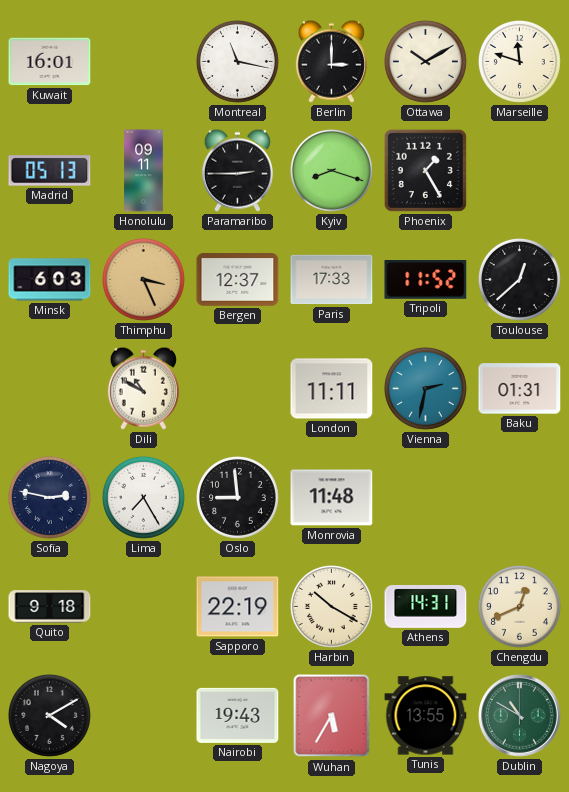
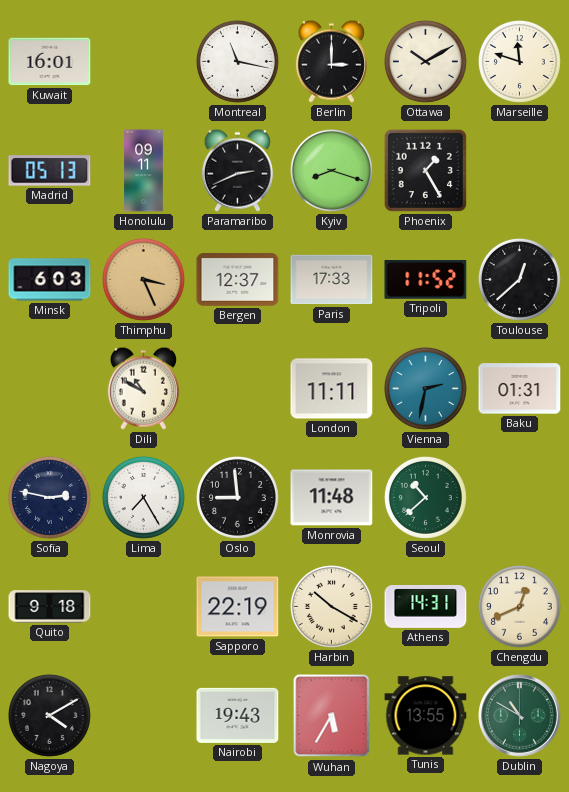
Paramaribo: 2:45 -> 2:41
Seoul: none -> 10:38
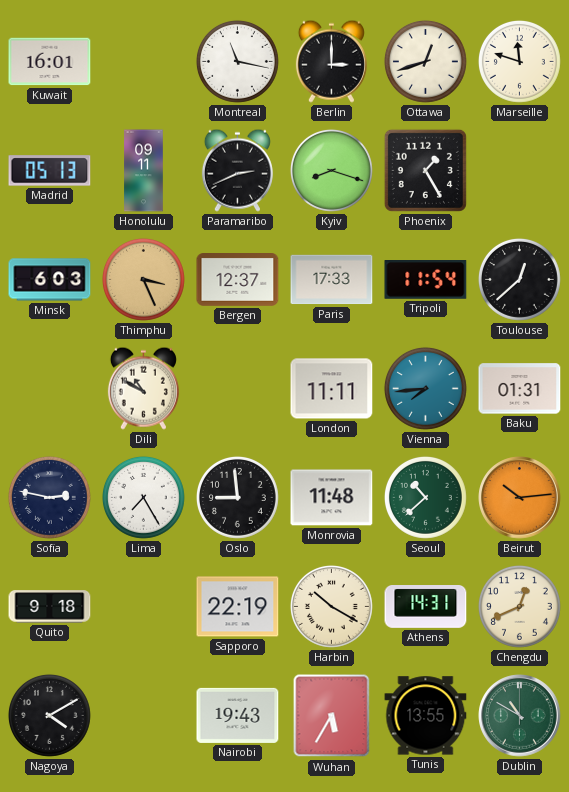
Ottawa: 10:10 -> 12:42
Tripoli: 11:52 -> 11:54
Vienna: 2:32 -> 7:44
Beirut: none -> 10:14
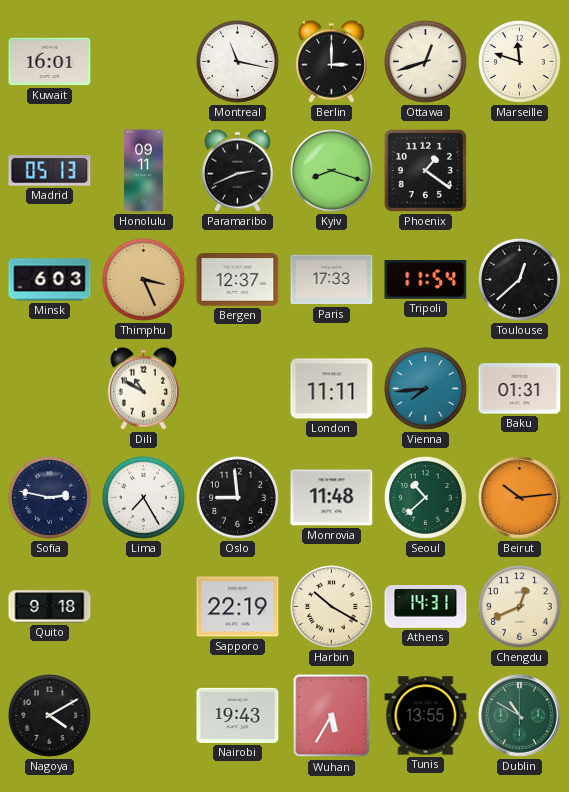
Phoenix: 1:25 -> 1:21
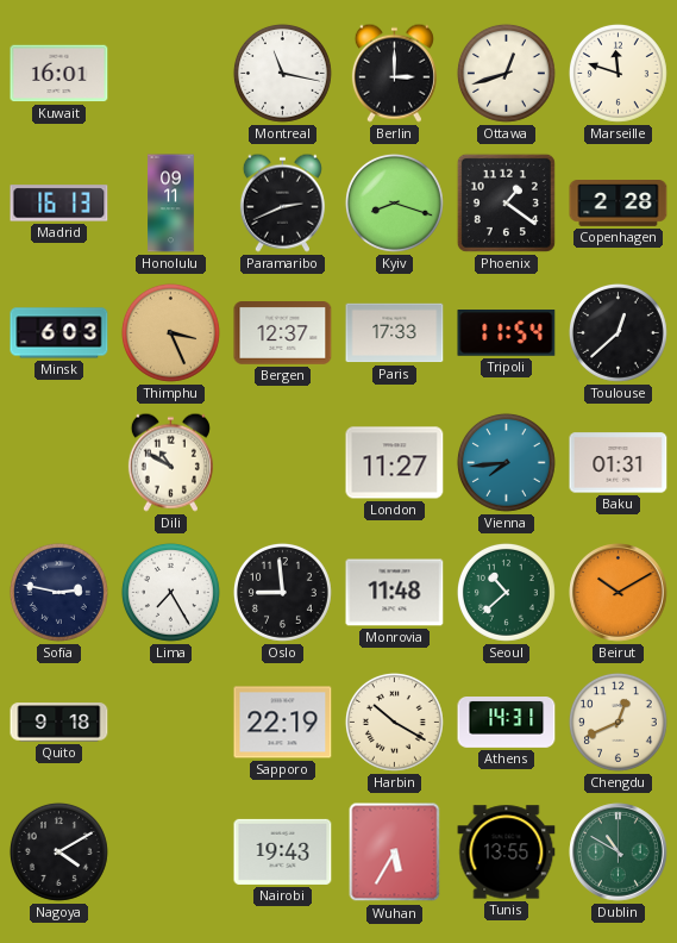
Madrid: 05:13 -> 16:13
Copenhagen: none -> 2:28
London: 11:11 -> 11:27
Beirut: 10:14 -> 10:10
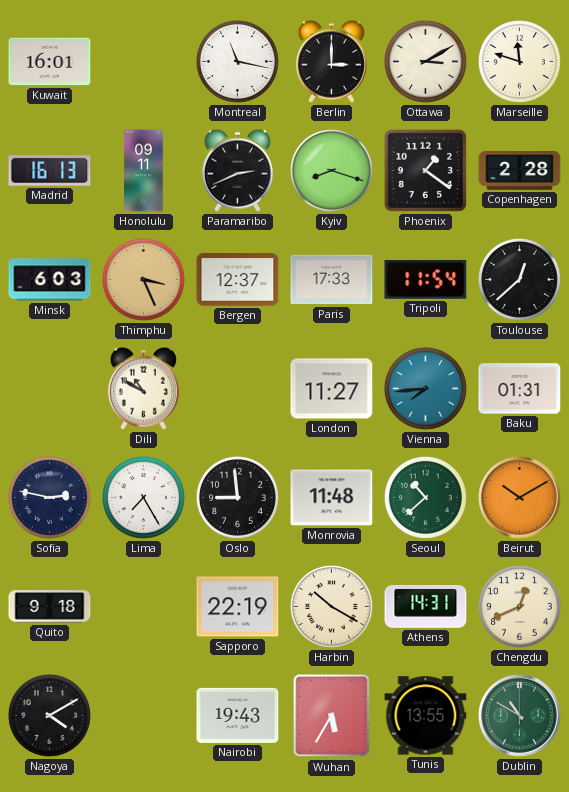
Ottawa: 12:42 -> 3:10
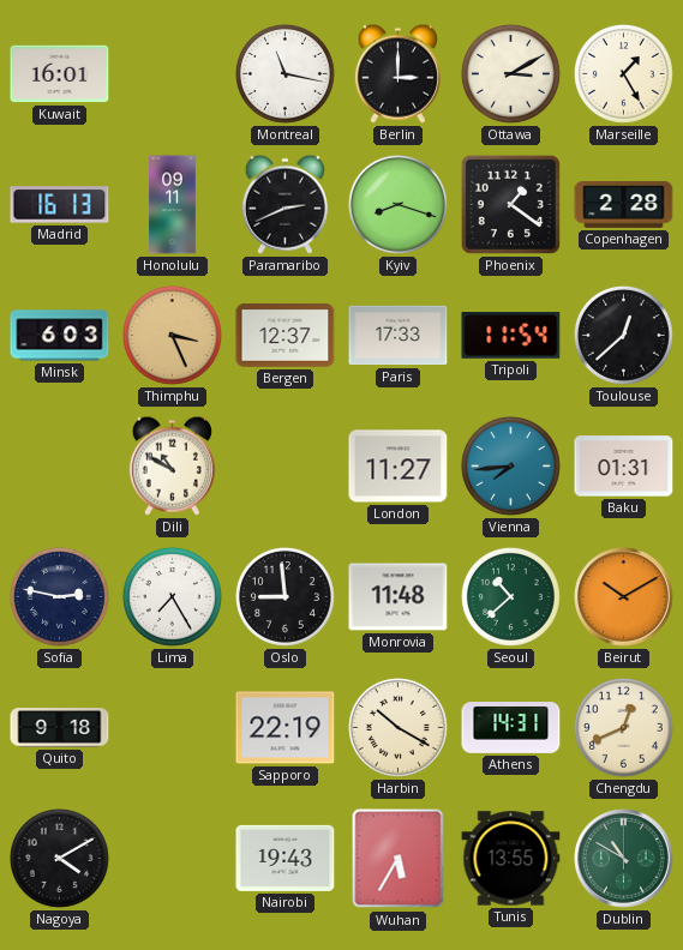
Marseille: 11:48 -> 1:25
